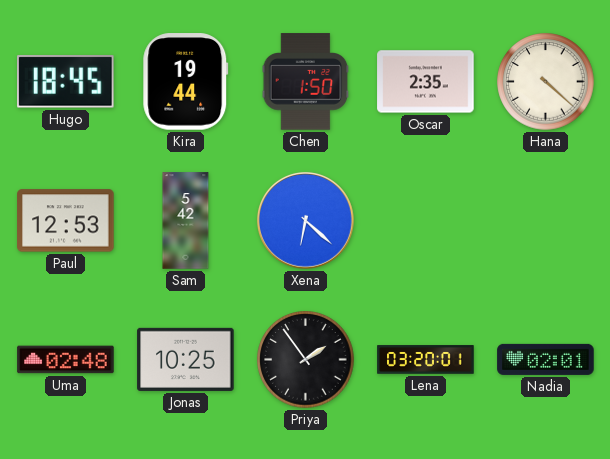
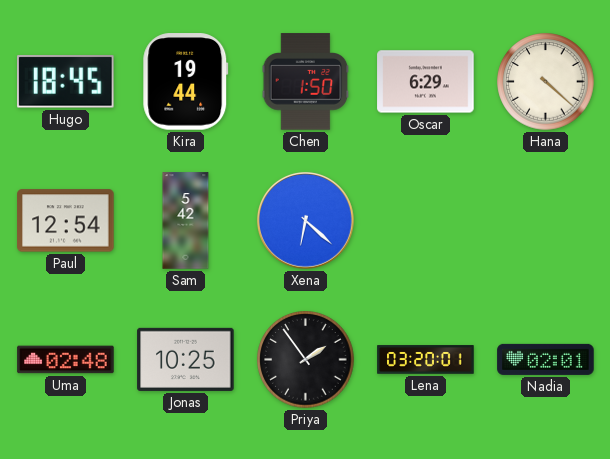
Oscar: 2:35 -> 6:29
Paul: 12:53 -> 12:54
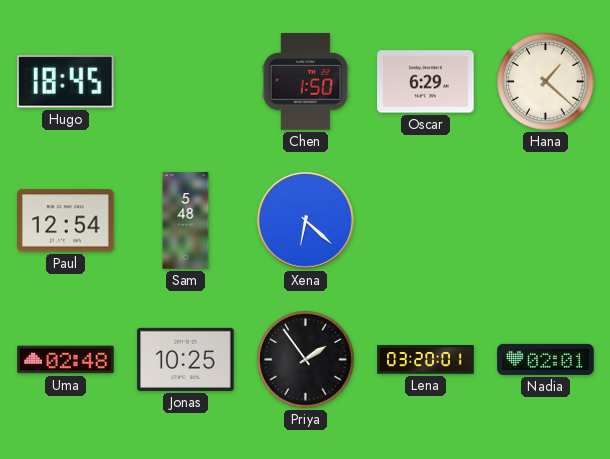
Kira: 19:44 -> none
Hana: 4:22 -> 1:22
Sam: 5:42 -> 5:48
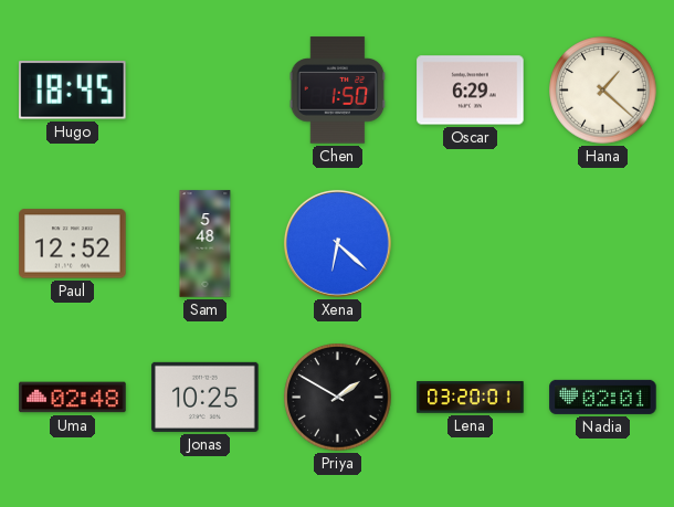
Paul: 12:54 -> 12:52
Priya: 1:54 -> 1:50
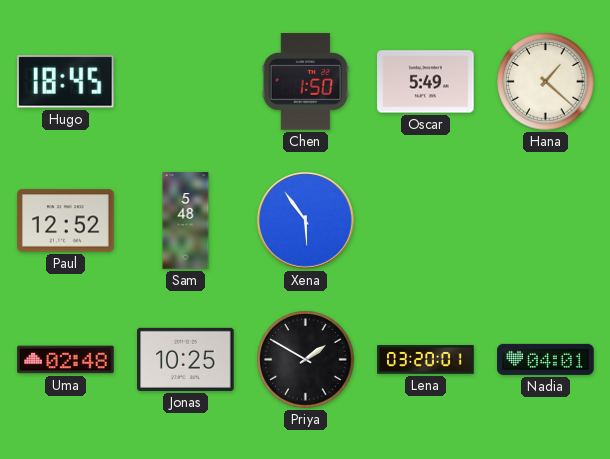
Oscar: 6:29 -> 5:49
Xena: 6:22 -> 5:54
Nadia: 02:01 -> 04:01
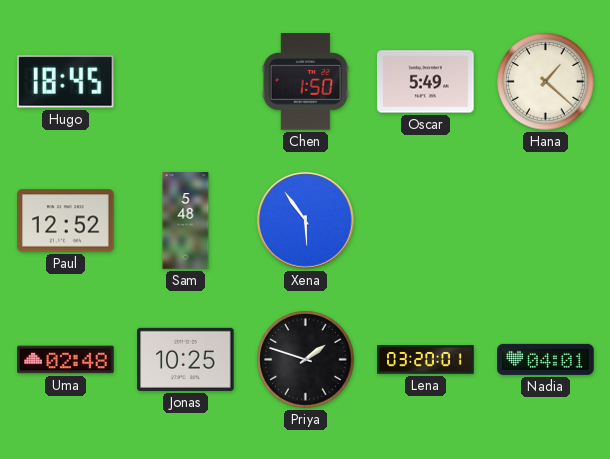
Priya: 1:50 -> 1:48
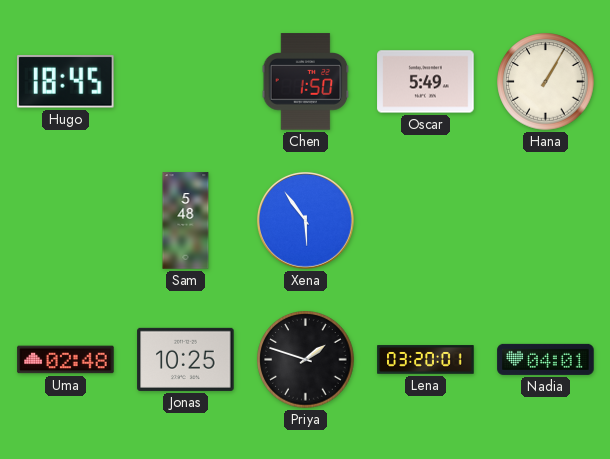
Hana: 1:22 -> 1:05
Paul: 12:52 -> none
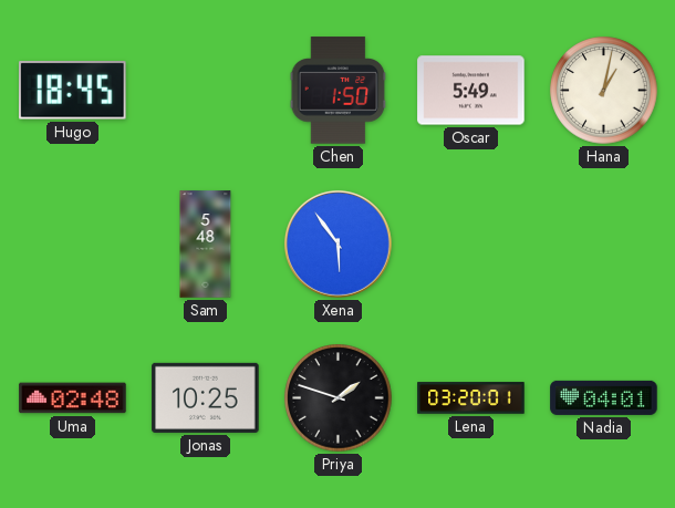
Hana: 1:05 -> 1:02
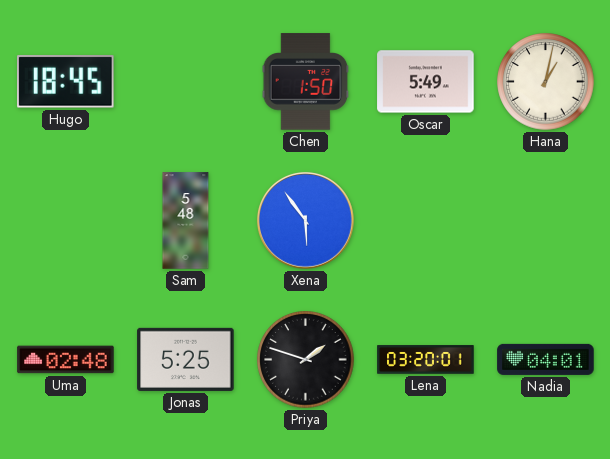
Jonas: 10:25 -> 5:25
